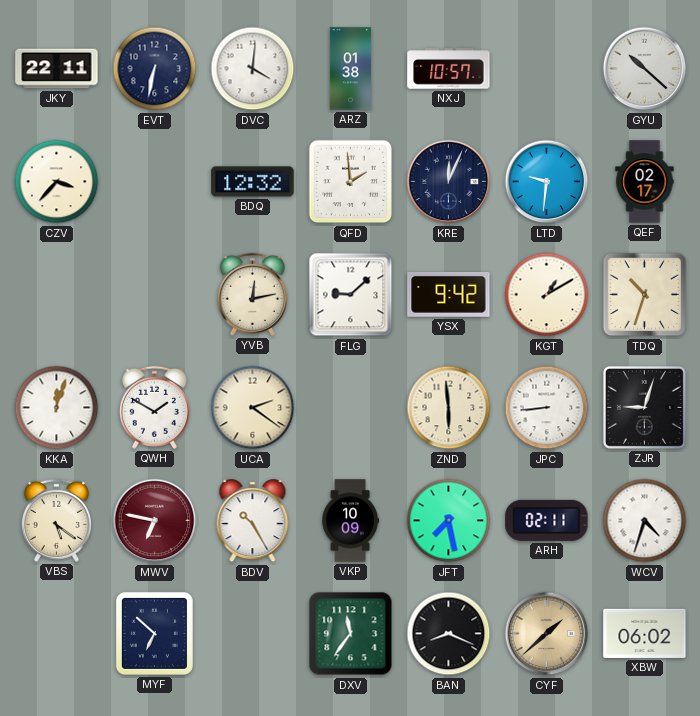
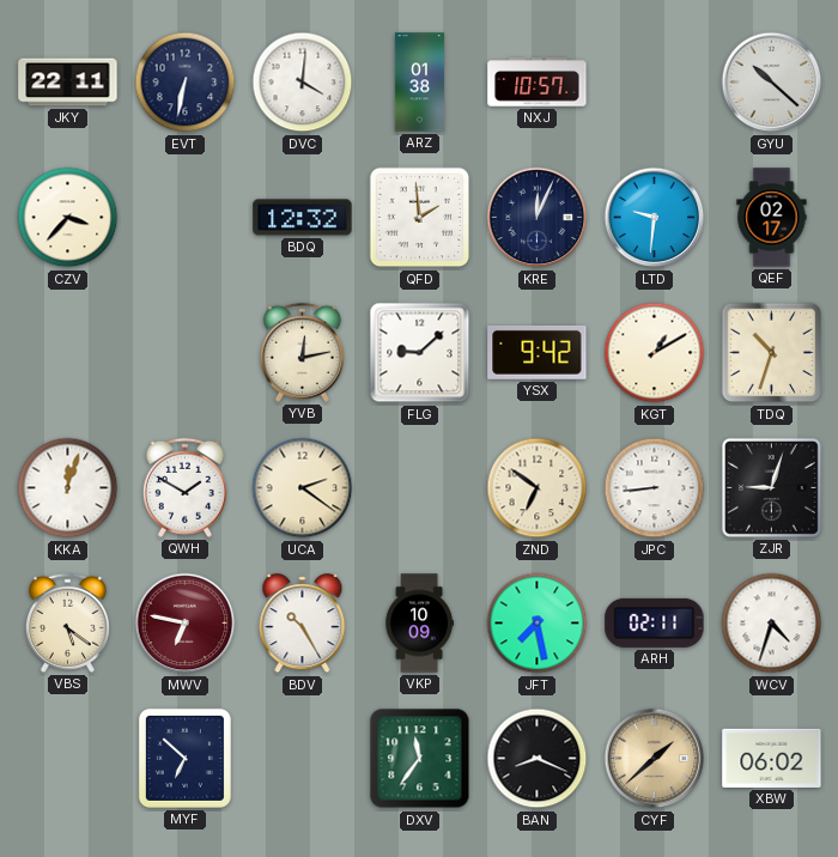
ZND: 5:59 -> 6:51
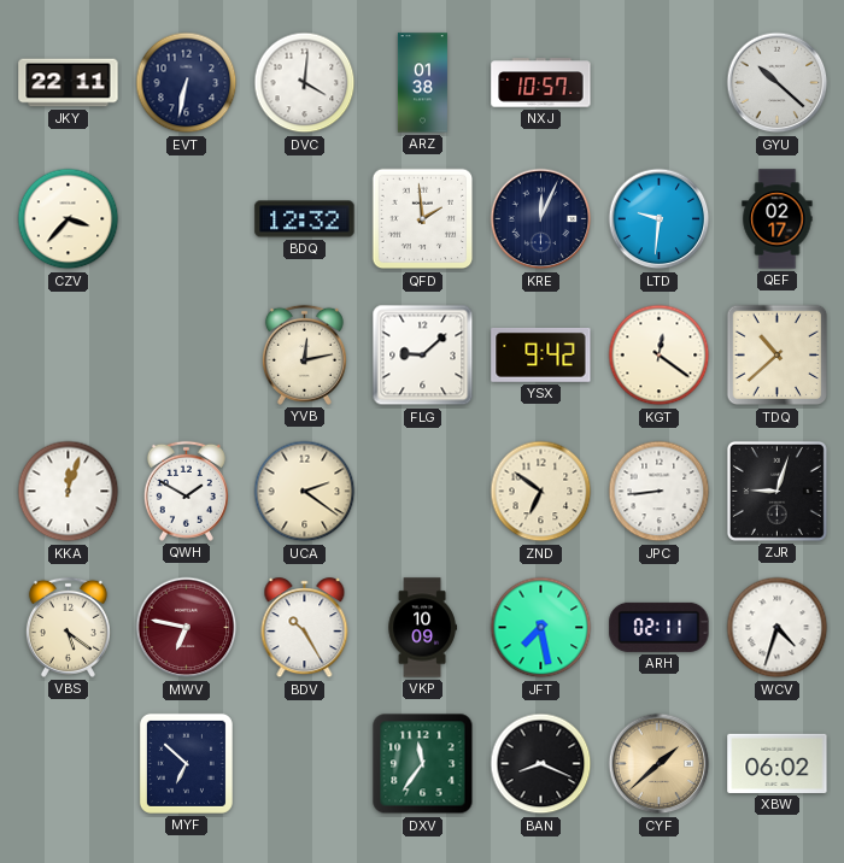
KGT: 1:10 -> 12:21
TDQ: 10:33 -> 10:38
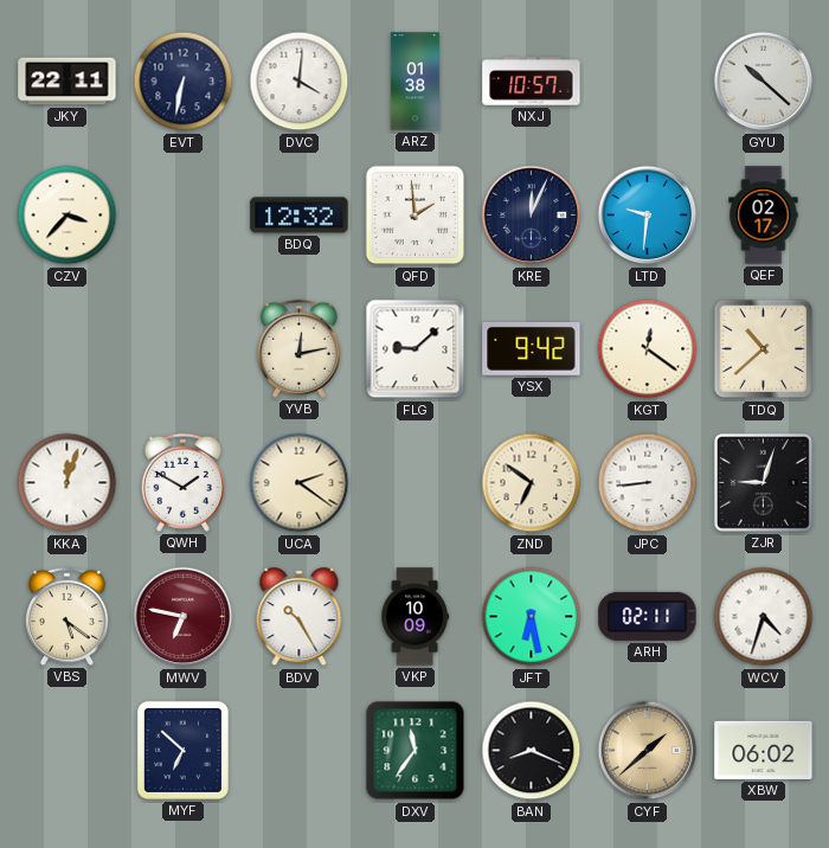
JFT: 7:28 -> 6:28
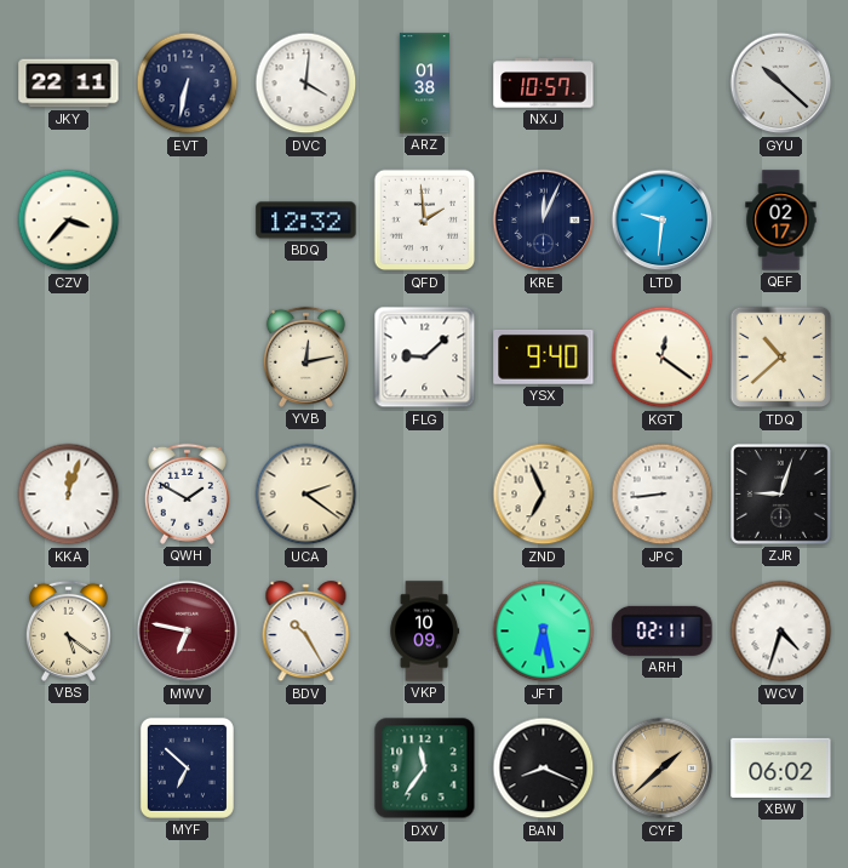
YSX: 9:42 -> 9:40
ZND: 6:51 -> 6:56
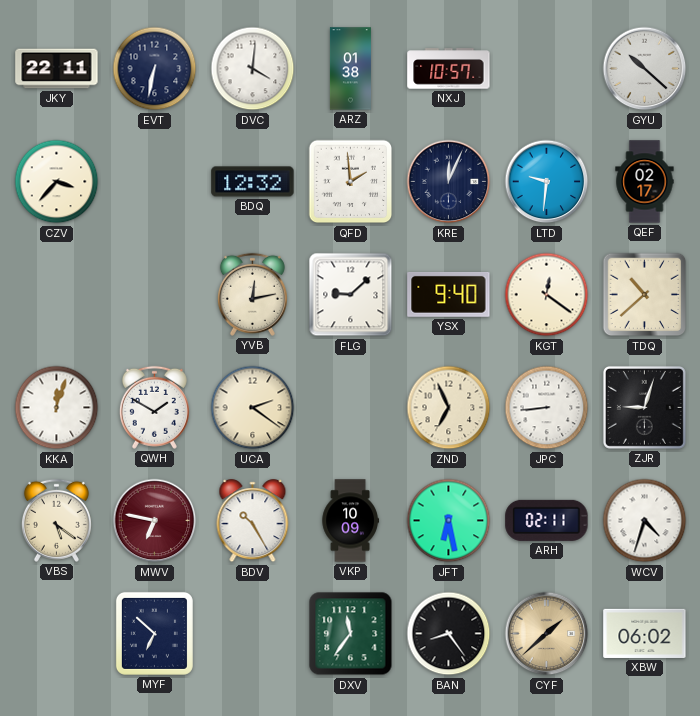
BAN: 8:19 -> 8:24
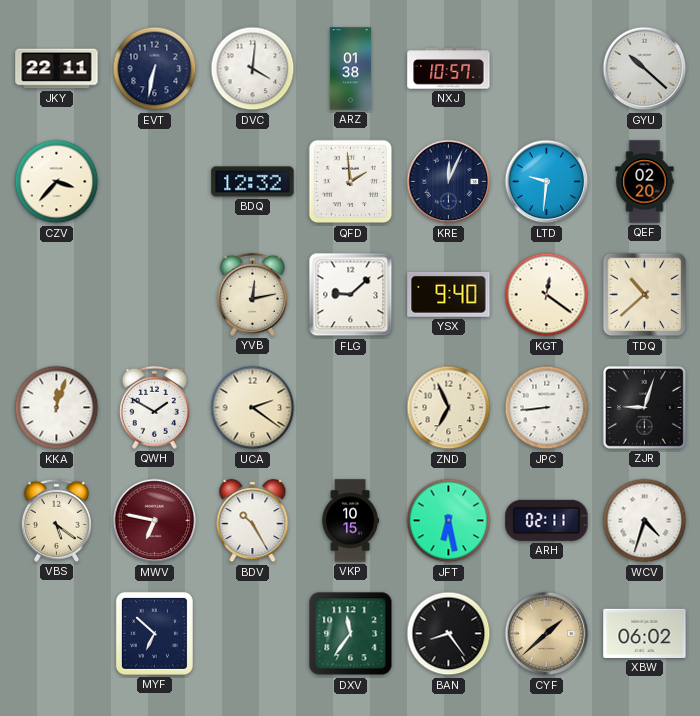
QEF: 02:17 -> 02:20
VKP: 10:09 -> 10:15
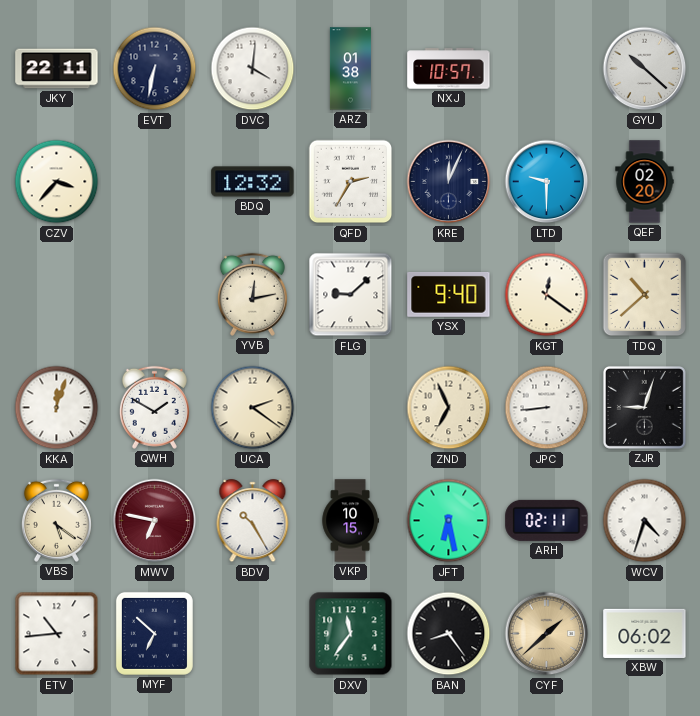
QFD: 1:59 -> 2:35
LTD: 9:31 -> 9:30
ETV: none -> 10:44
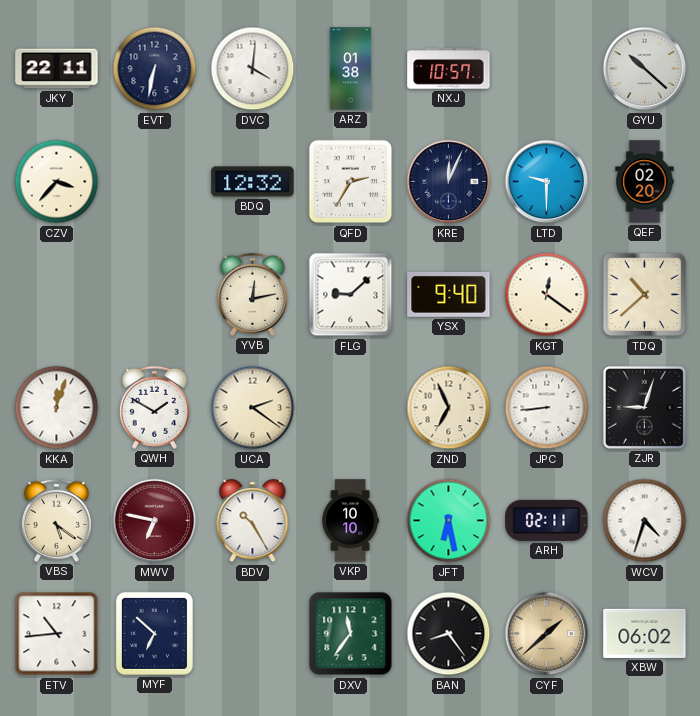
VKP: 10:15 -> 10:10
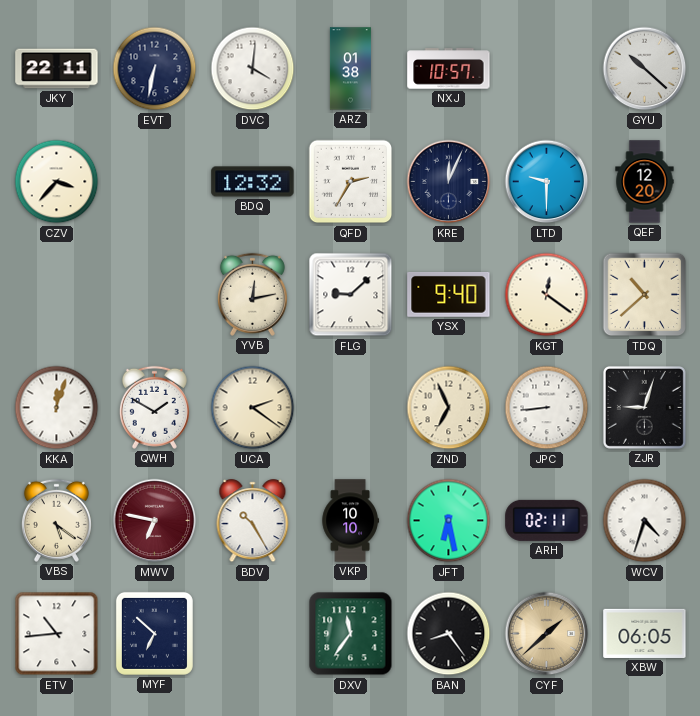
QEF: 02:20 -> 12:20
XBW: 06:02 -> 06:05
